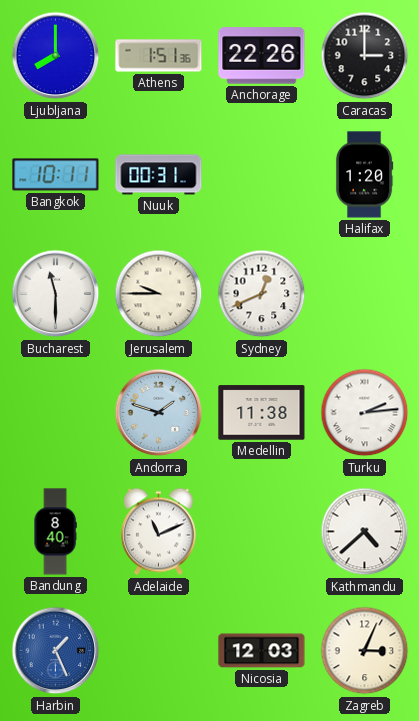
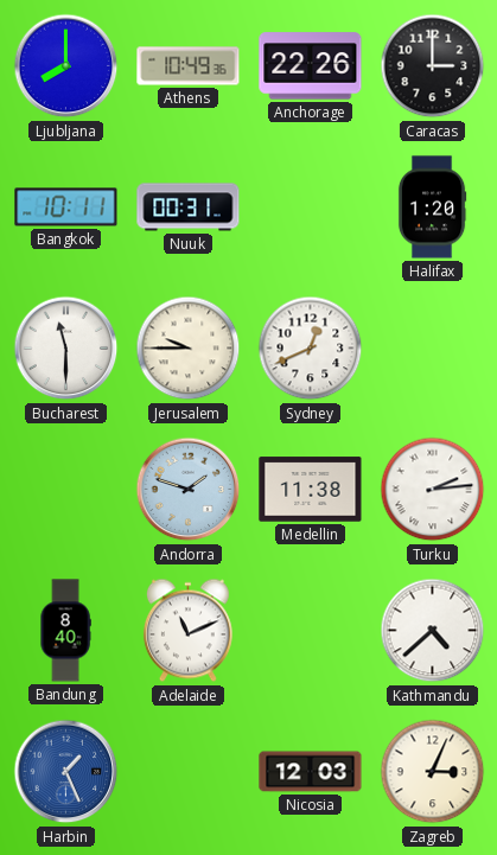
Athens: 1:51 -> 10:49
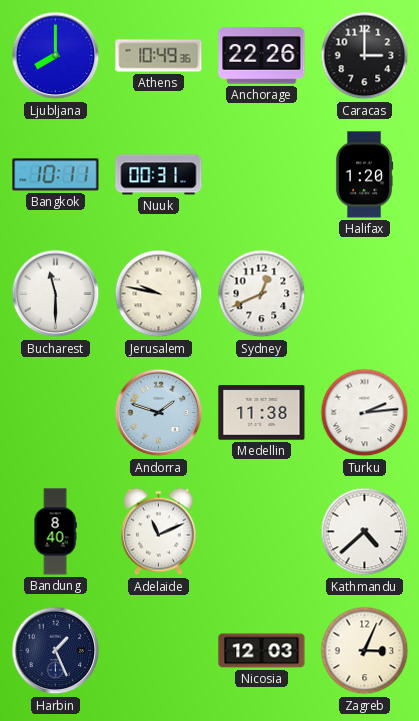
Jerusalem: 9:45 -> 9:47
Harbin dial: blue -> navy
